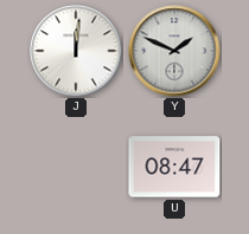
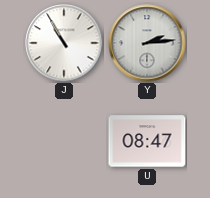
J: 12:01 -> 10:55
Y: 1:49 -> 2:14
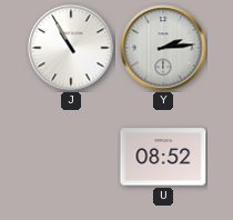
U: 08:47 -> 08:52
